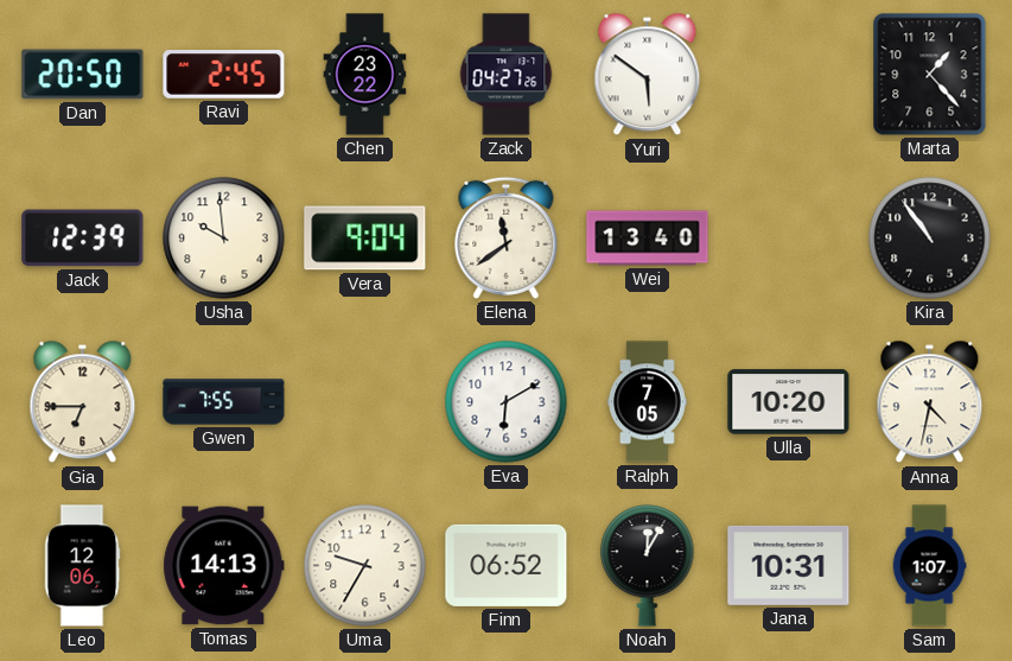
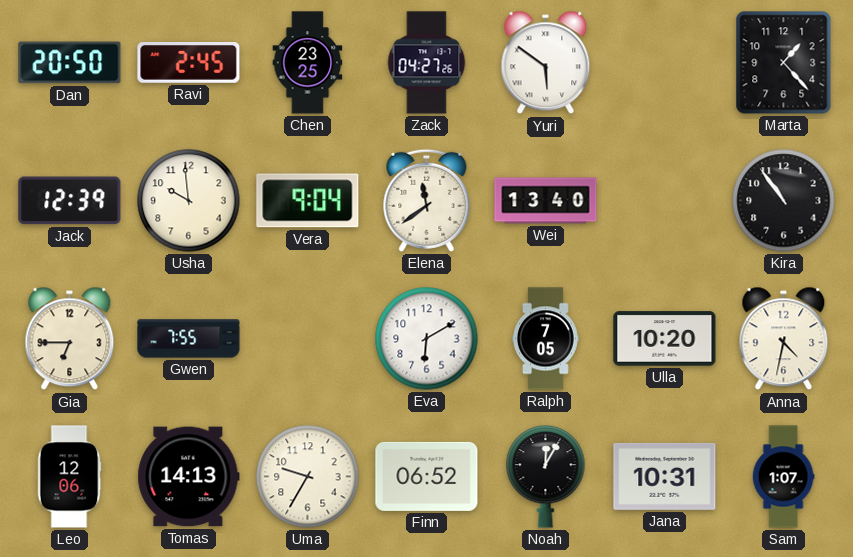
Chen: 23:22 -> 23:25
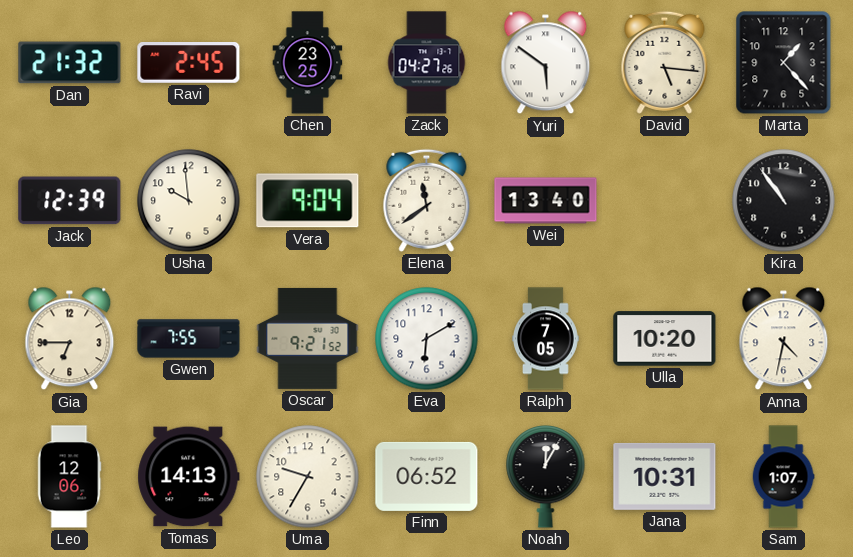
Dan: 20:50 -> 21:32
David: none -> 5:16
Oscar: none -> 9:21
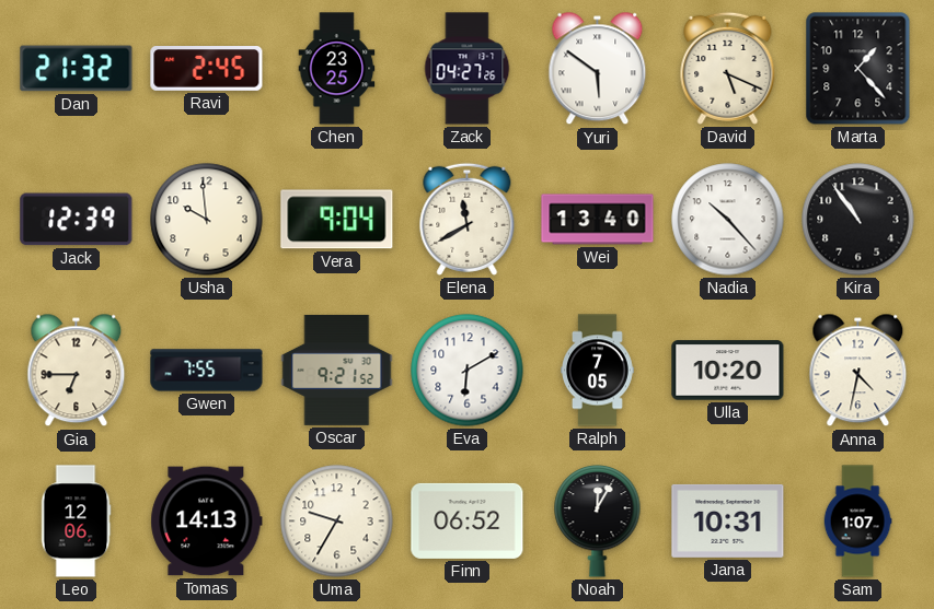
David: 5:16 -> 5:19
Elena: 11:39 -> 11:40
Nadia: none -> 10:23
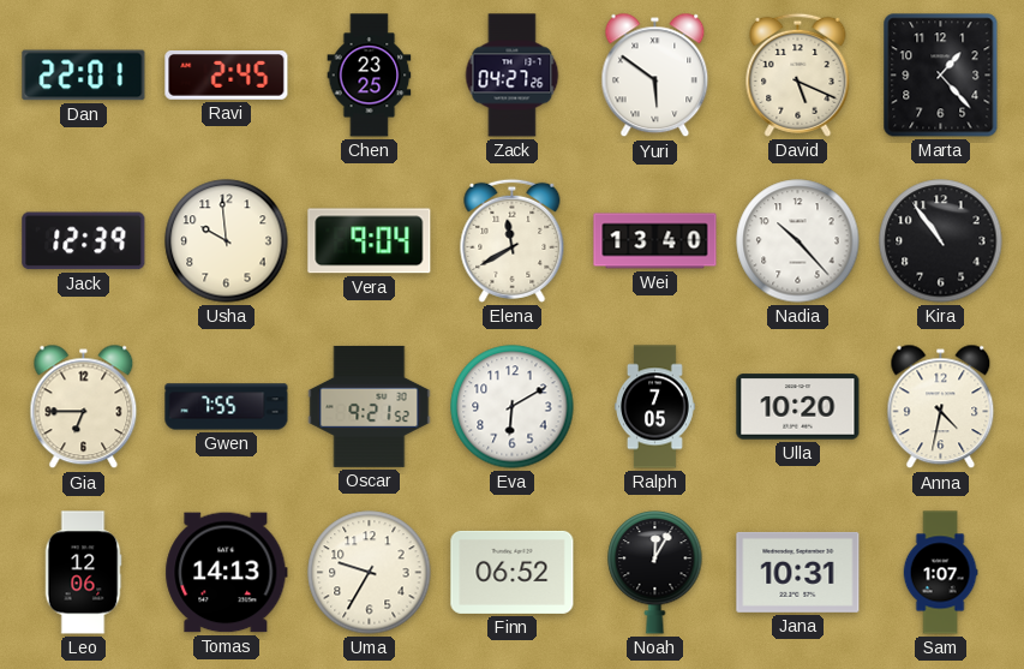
Dan: 21:32 -> 22:01
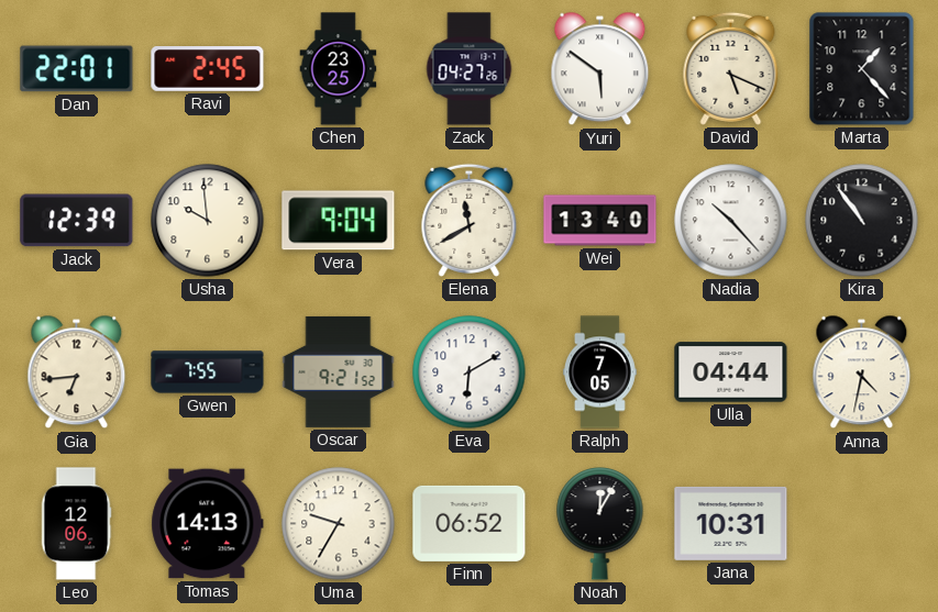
Gia: 6:45 -> 6:44
Ulla: 10:20 -> 04:44
Sam: 1:07 -> none
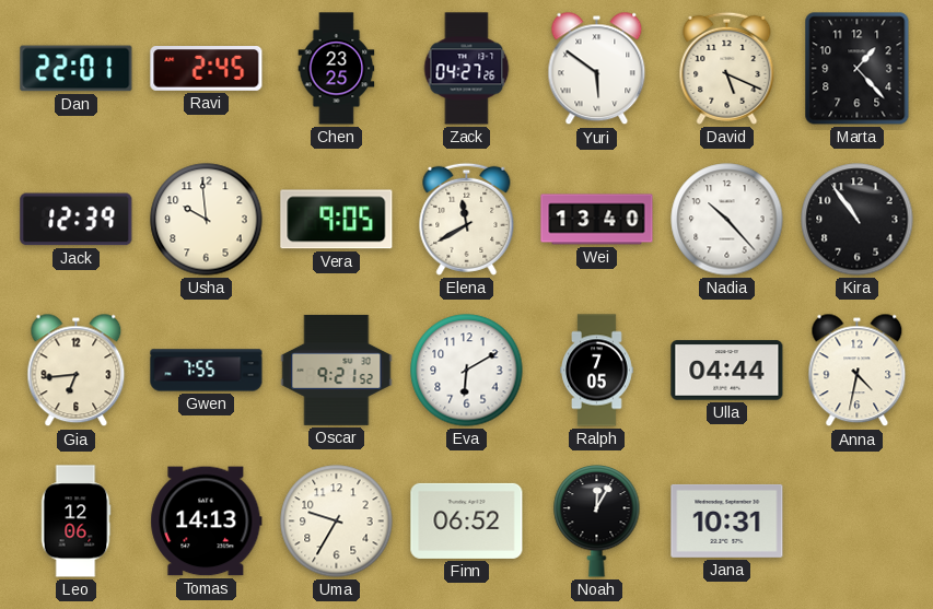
Vera: 9:04 -> 9:05
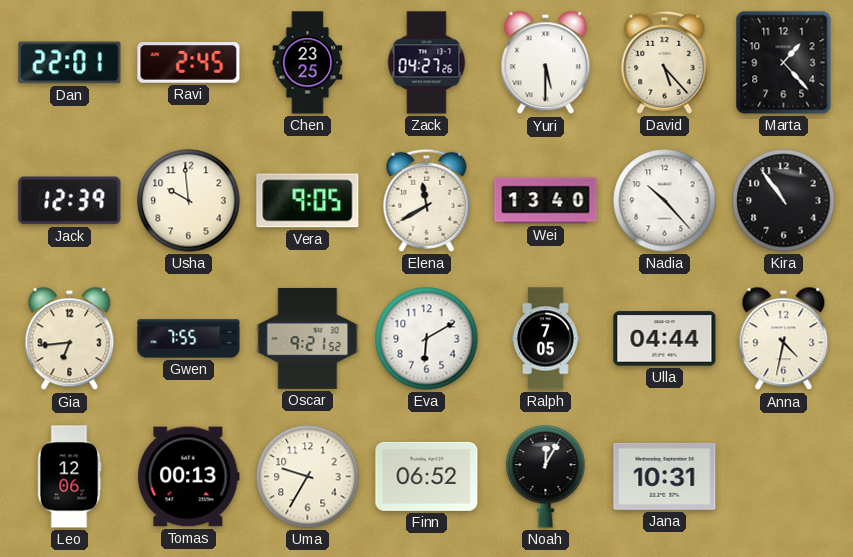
Yuri: 5:51 -> 5:30
David: 5:19 -> 5:23
Tomas: 14:13 -> 00:13
